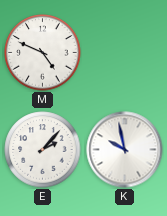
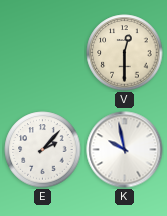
M: 4:49 -> none
V: none -> 12:30
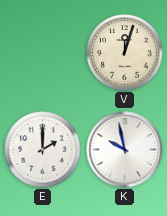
V: 12:30 -> 12:03
E: 2:07 -> 2:00
